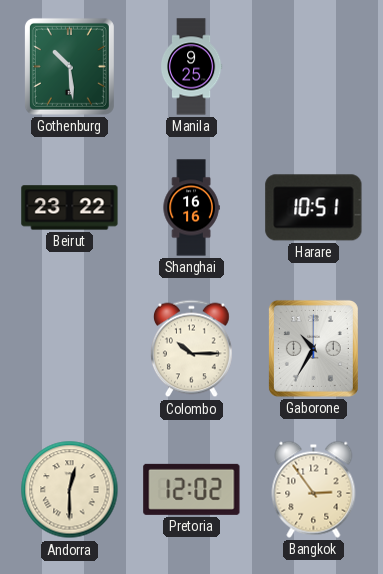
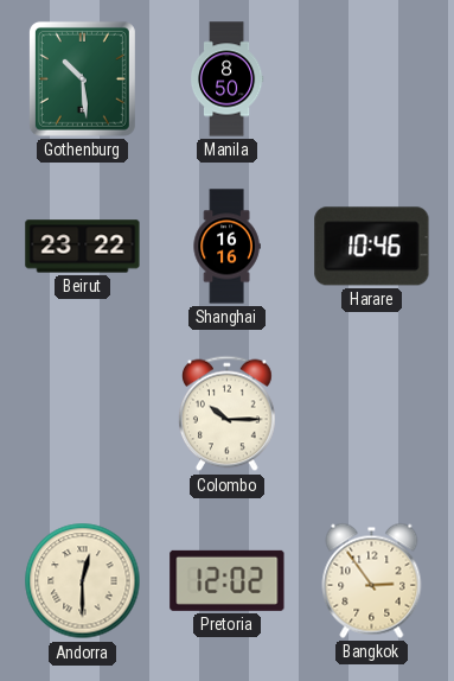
Manila: 9:25 -> 8:50
Harare: 10:51 -> 10:46
Gaborone: 10:35 -> none
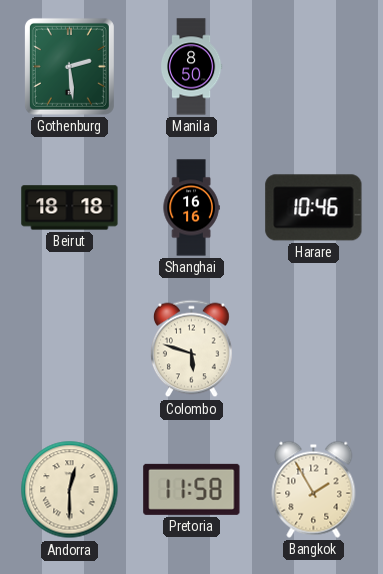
Gothenburg: 10:29 -> 2:29
Beirut: 23:22 -> 18:18
Colombo: 10:15 -> 5:48
Pretoria: 12:02 -> 11:58
Bangkok: 2:54 -> 1:55
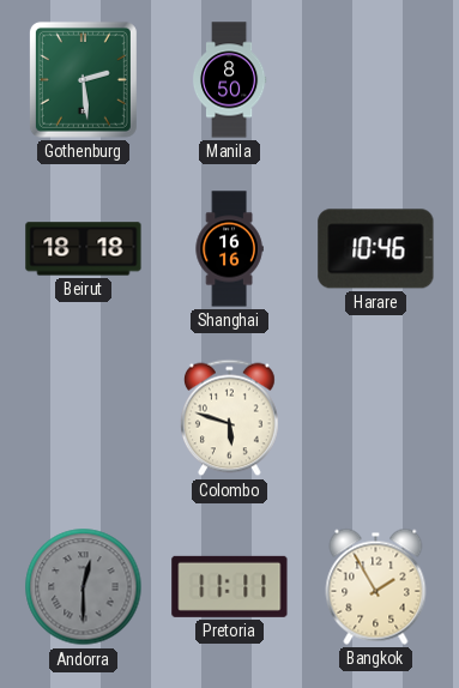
Andorra dial: cream -> grey
Pretoria: 11:58 -> 11:11
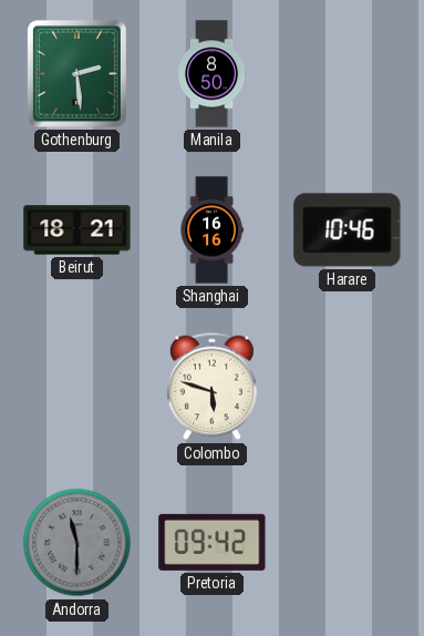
Beirut: 18:18 -> 18:21
Andorra: 12:30 -> 11:30
Pretoria: 11:11 -> 09:42
Bangkok: 1:55 -> none
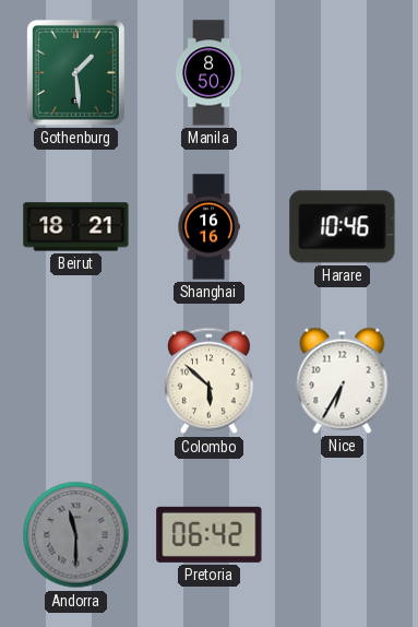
Gothenburg: 2:29 -> 1:29
Colombo: 5:48 -> 5:52
Nice: none -> 6:35
Pretoria: 09:42 -> 06:42
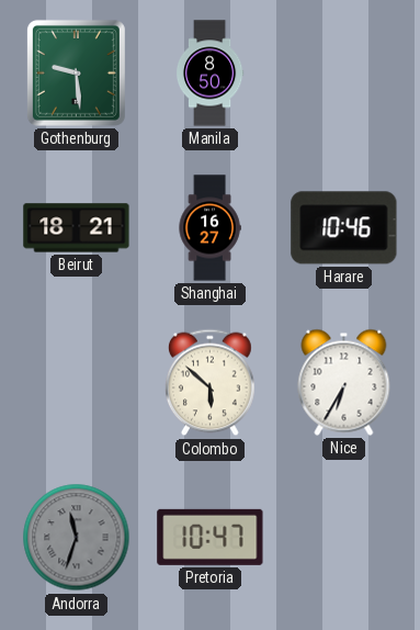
Gothenburg: 1:29 -> 9:29
Shanghai: 16:16 -> 16:27
Andorra: 11:30 -> 11:33
Pretoria: 06:42 -> 10:47
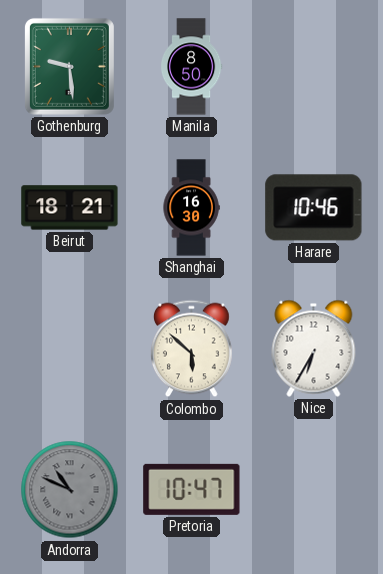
Shanghai: 16:27 -> 16:30
Andorra: 11:33 -> 10:49
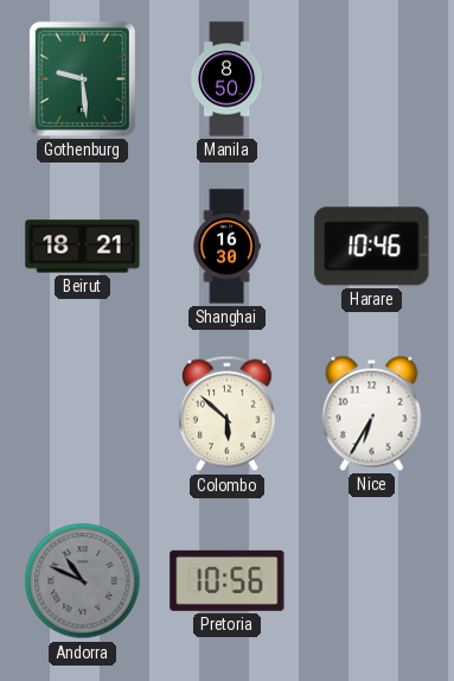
Pretoria: 10:47 -> 10:56
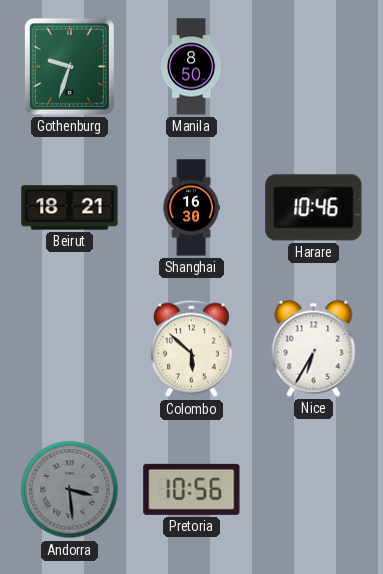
Gothenburg: 9:29 -> 9:33
Andorra: 10:49 -> 3:29
